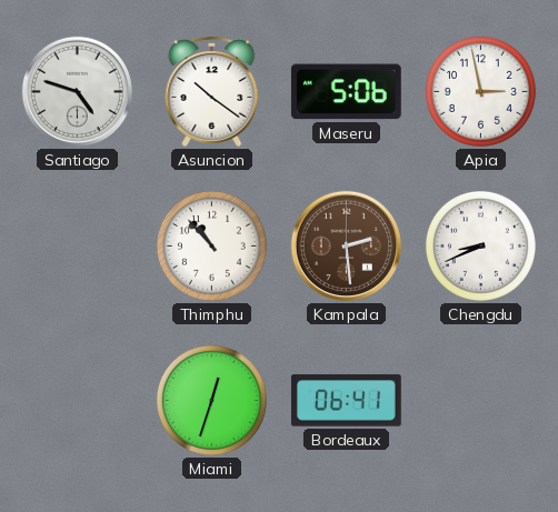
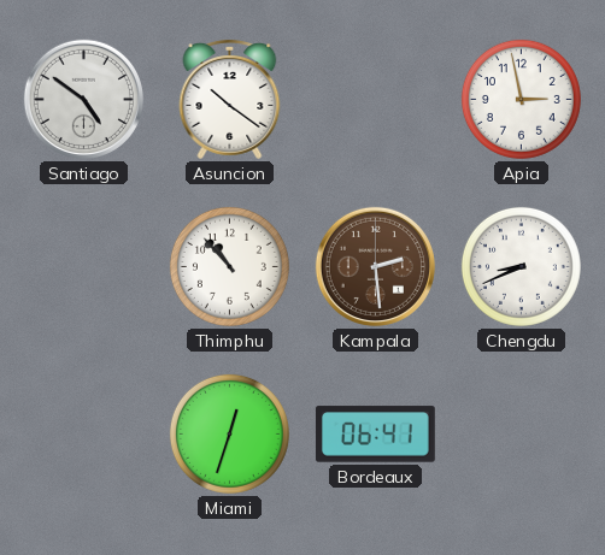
Santiago: 4:48 -> 4:51
Maseru: 5:06 -> none
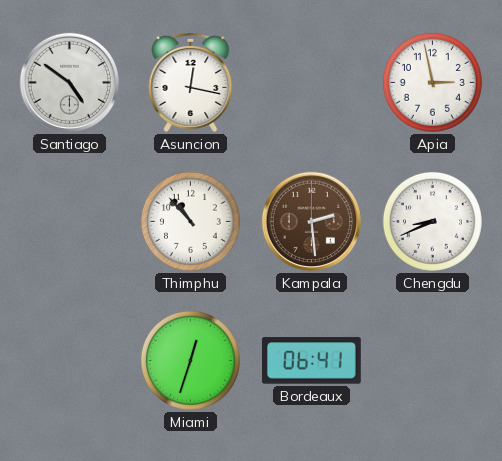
Asuncion: 10:21 -> 12:17
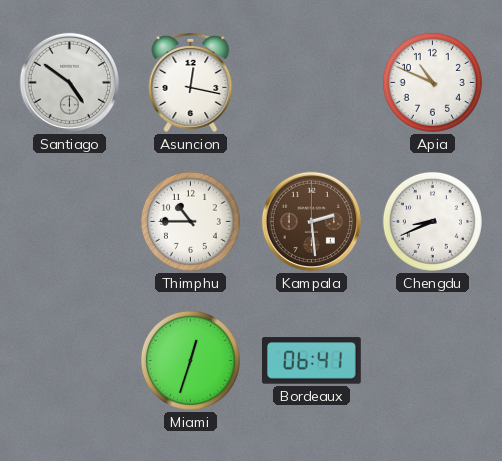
Apia: 2:58 -> 10:49
Thimphu: 10:53 -> 10:45
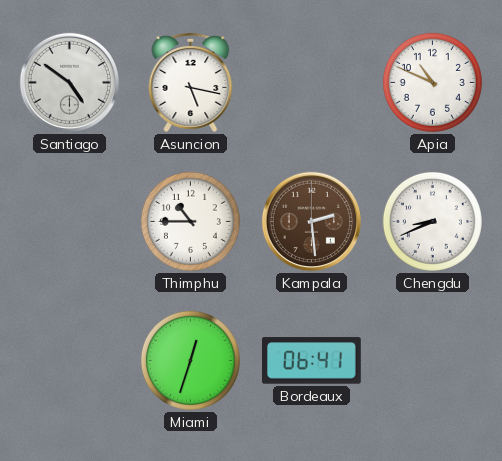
Asuncion: 12:17 -> 5:17
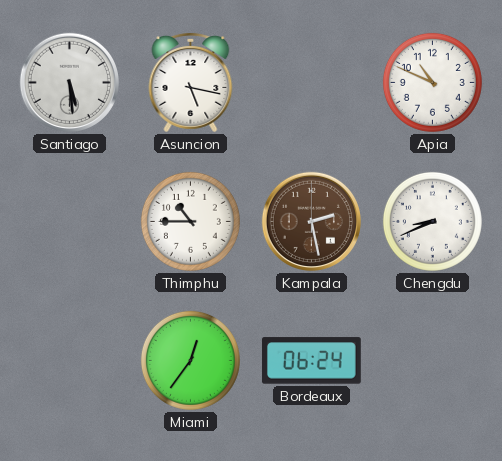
Santiago: 4:51 -> 5:29
Kampala: 2:29 -> 2:28
Miami: 12:33 -> 12:36
Bordeaux: 06:41 -> 06:24
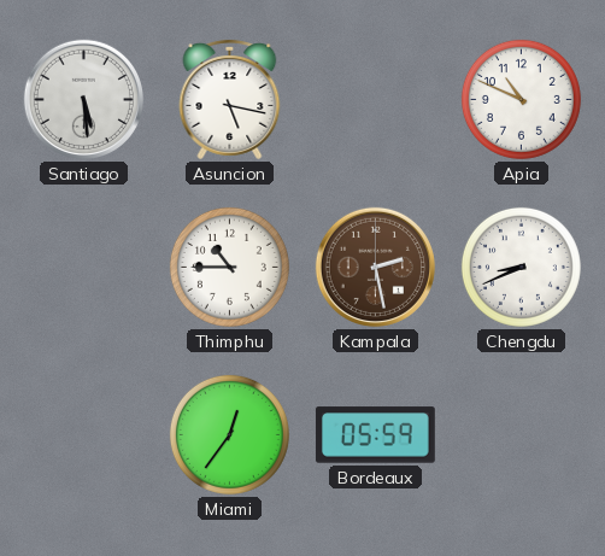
Bordeaux: 06:24 -> 05:59
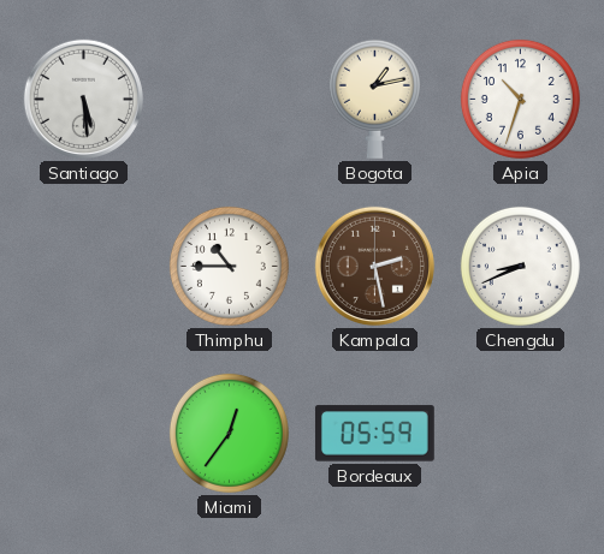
Asuncion: 5:17 -> none
Bogota: none -> 1:13
Apia: 10:49 -> 10:33
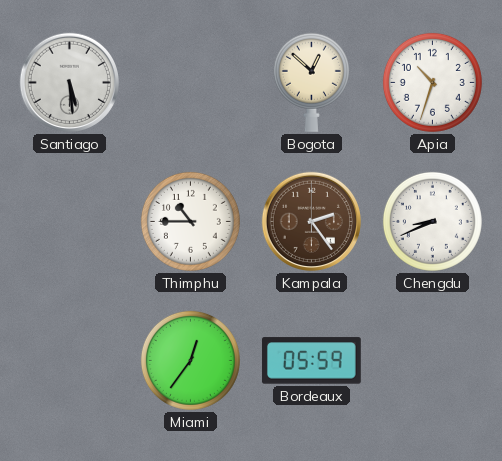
Bogota: 1:13 -> 12:52
Kampala: 2:28 -> 2:24
